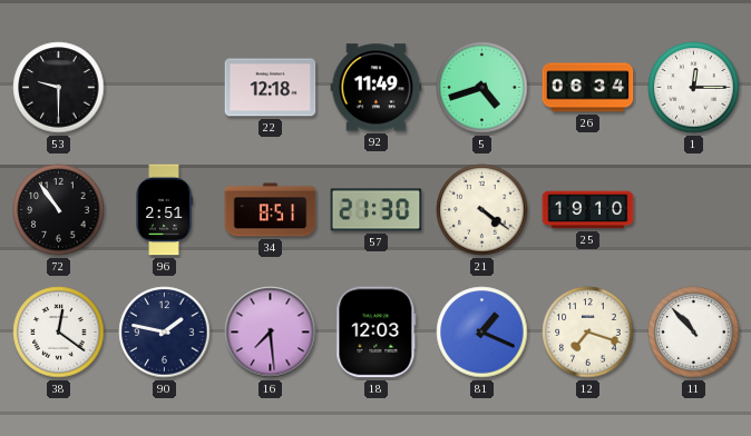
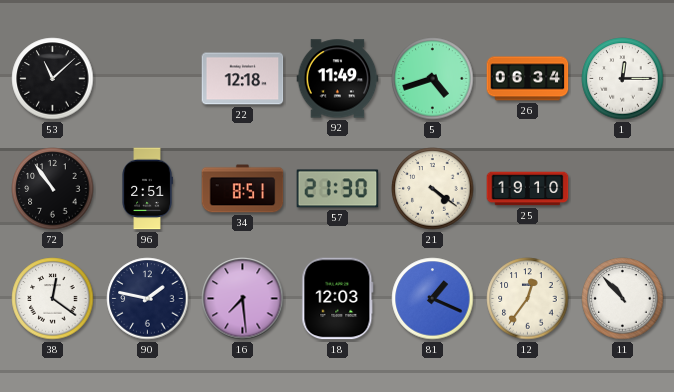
53: 9:30 -> 11:08
12: 7:18 -> 12:36
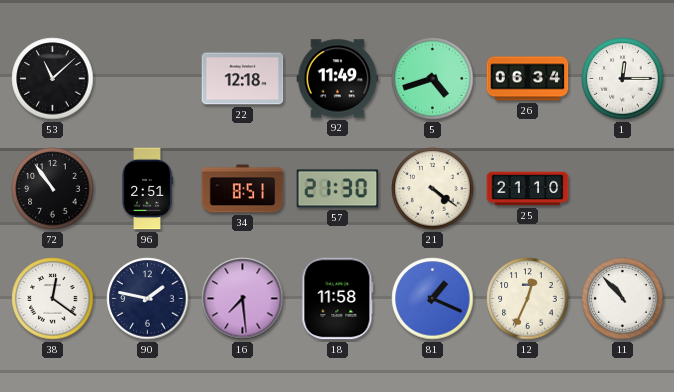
25: 19:10 -> 21:10
18: 12:03 -> 11:58
12: 12:36 -> 12:34
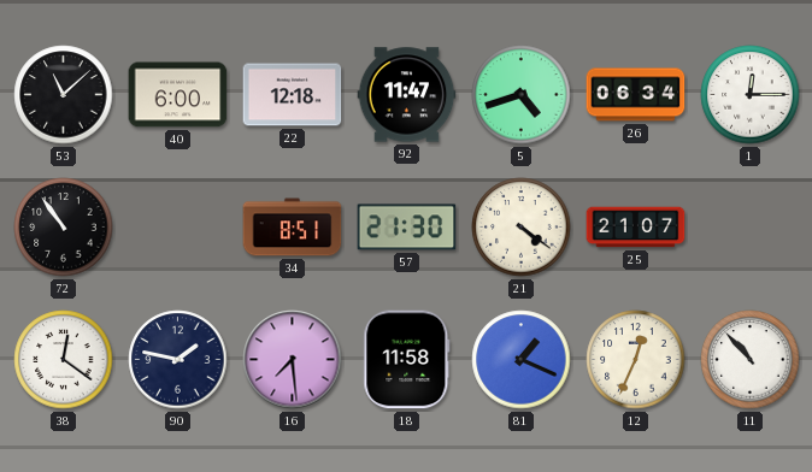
40: none -> 6:00
92: 11:49 -> 11:47
96: 2:51 -> none
25: 21:10 -> 21:07
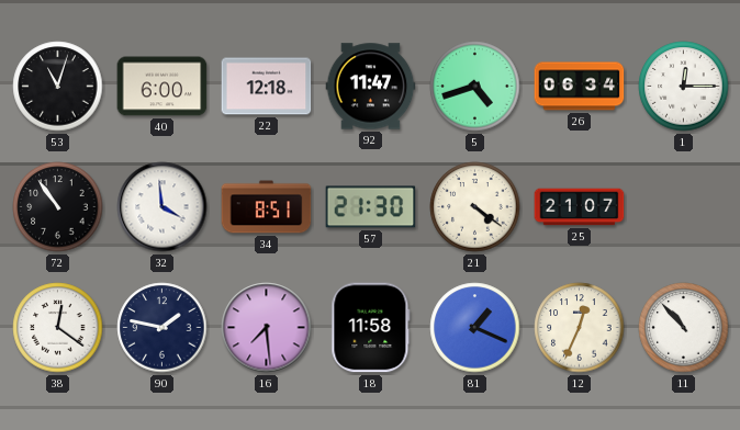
53: 11:08 -> 11:03
32: none -> 3:59
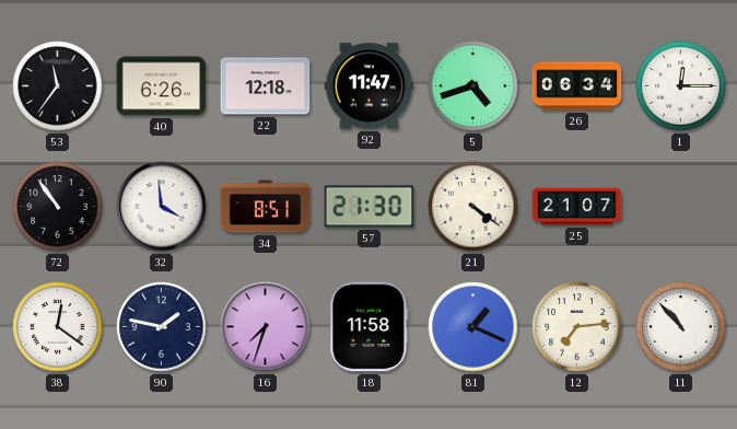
53: 11:03 -> 11:36
40: 6:00 -> 6:26
16: 7:29 -> 7:33
12: 12:34 -> 7:14
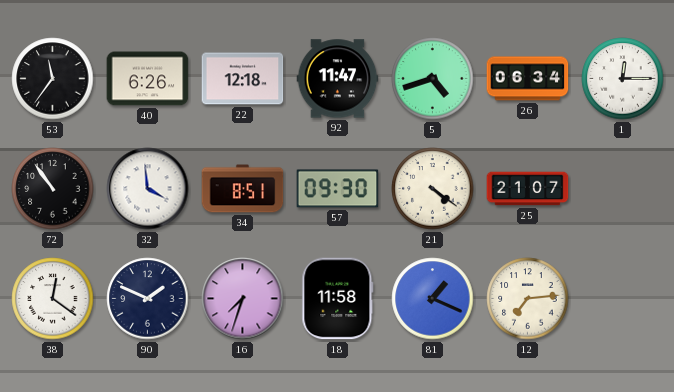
57: 21:30 -> 09:30
90: 1:47 -> 1:49
11: 10:53 -> none
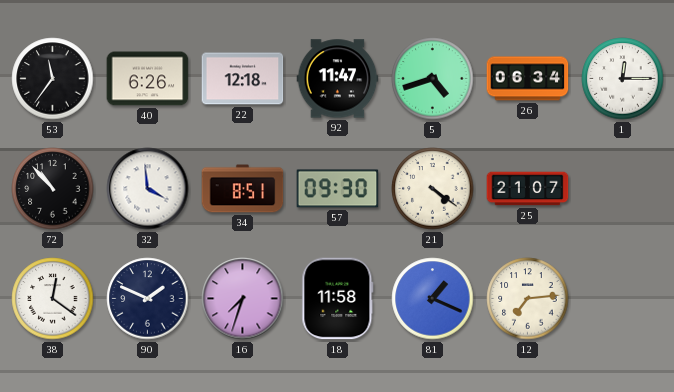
72: 10:54 -> 10:53
